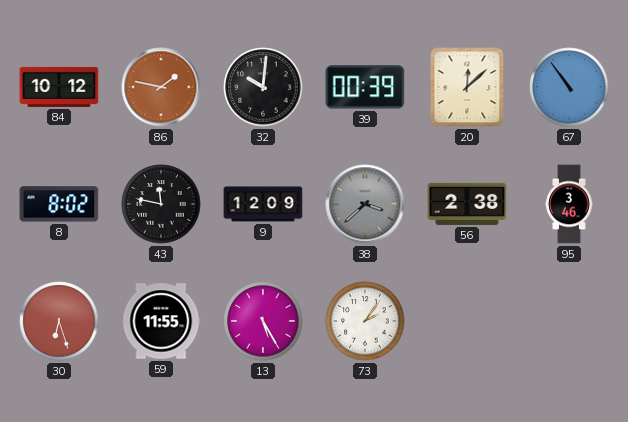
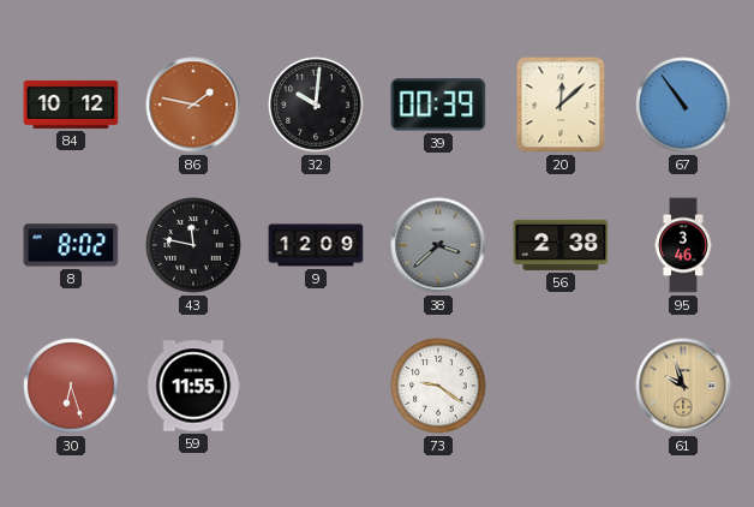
13: 5:25 -> none
73: 2:06 -> 9:21
61: none -> 9:57
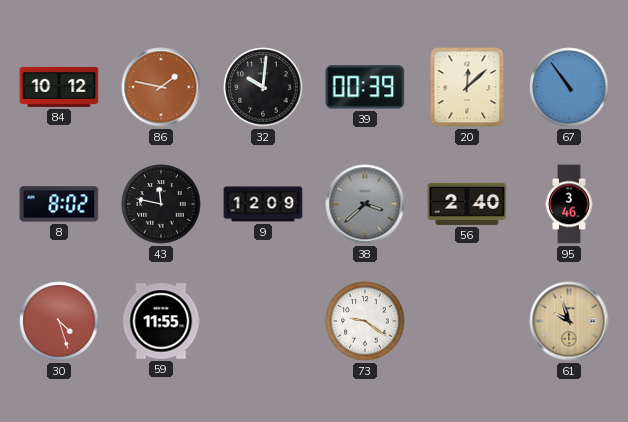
56: 2:38 -> 2:40
30: 6:27 -> 4:27
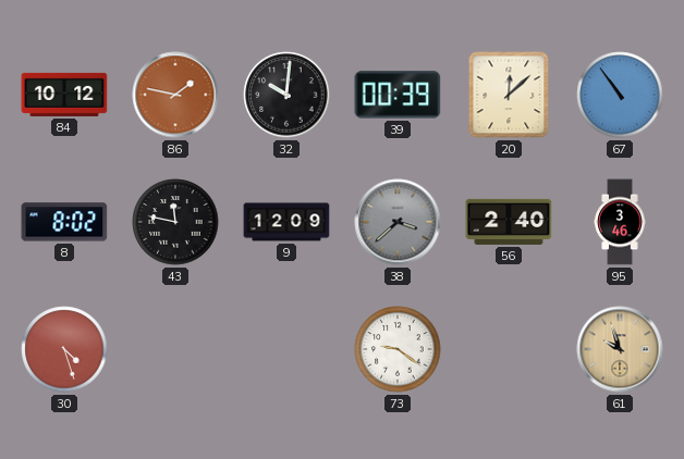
59: 11:55 -> none
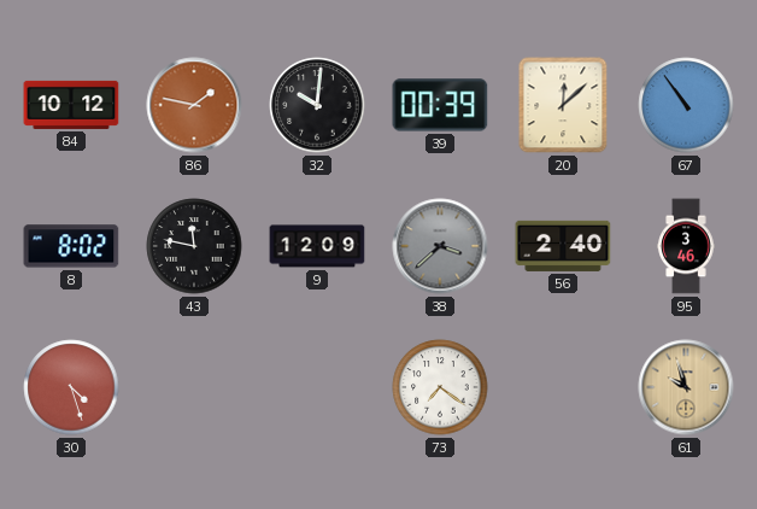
73: 9:21 -> 7:21
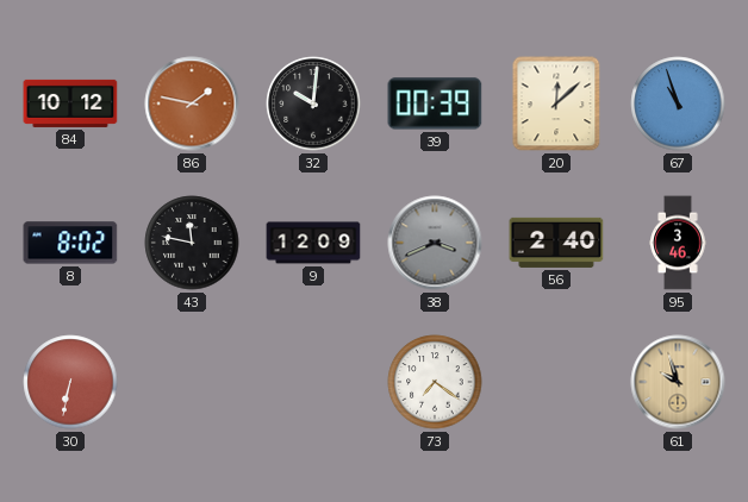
67: 10:54 -> 10:57
38: 3:38 -> 3:41
30: 4:27 -> 6:32
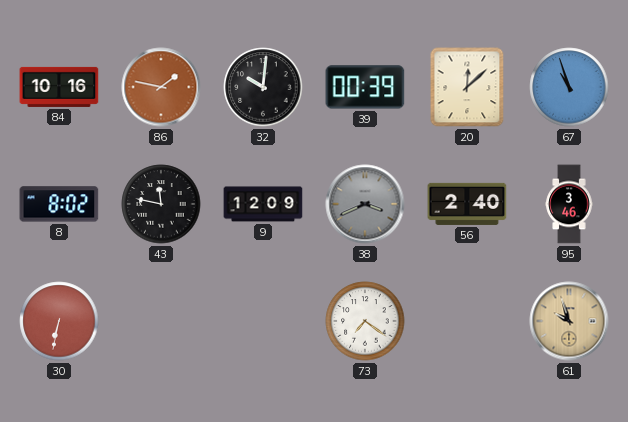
84: 10:12 -> 10:16
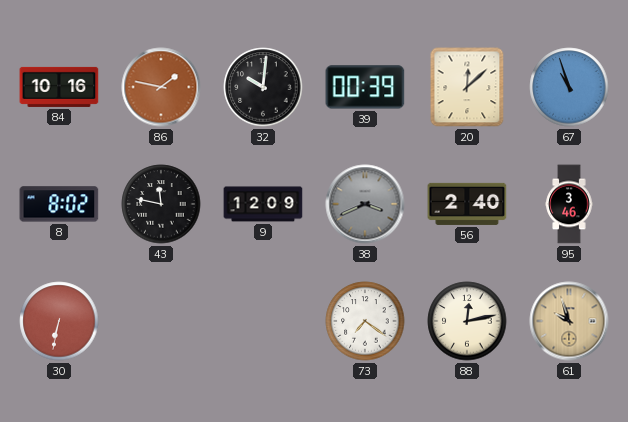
88: none -> 12:13
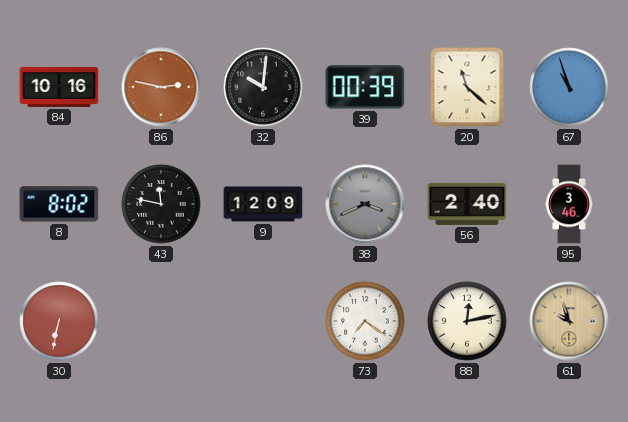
86: 1:47 -> 2:47
20: 12:08 -> 11:22
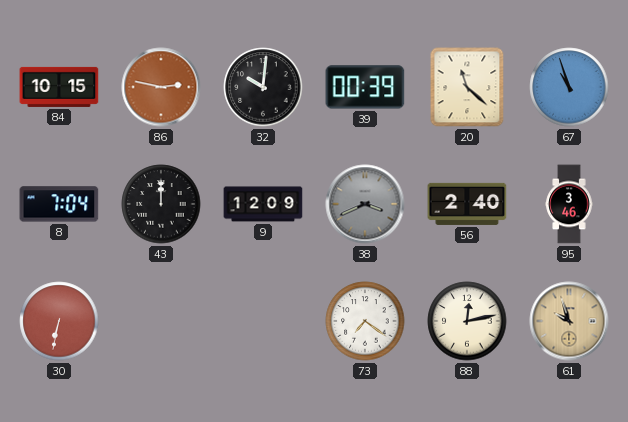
84: 10:16 -> 10:15
8: 8:02 -> 7:04
43: 11:47 -> 12:00
